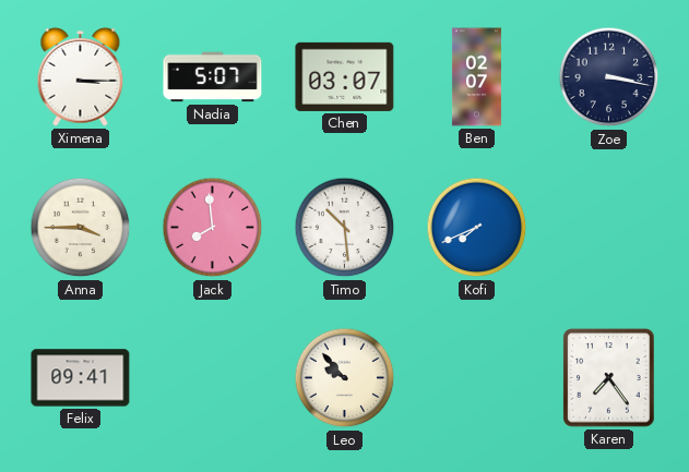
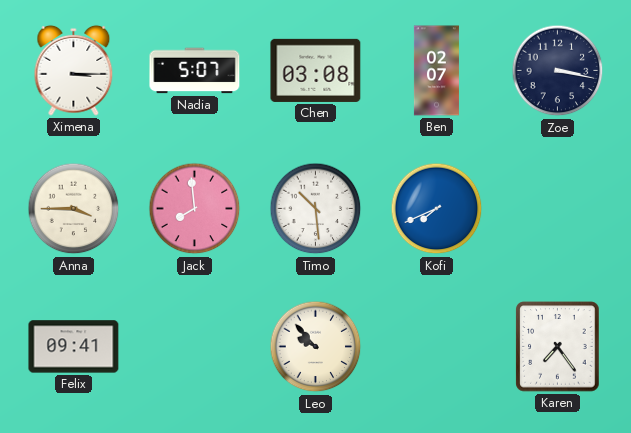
Chen: 03:07 -> 03:08
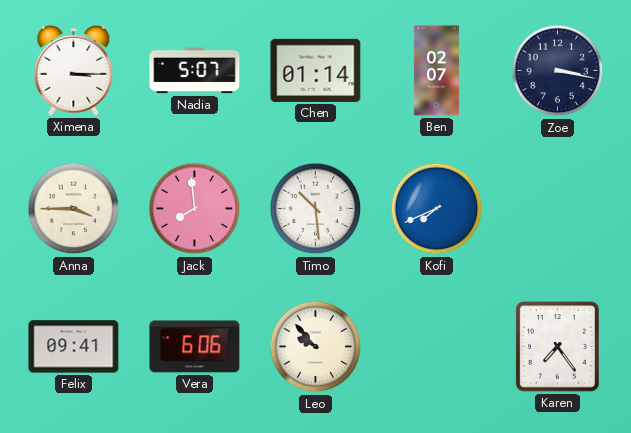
Chen: 03:08 -> 01:14
Vera: none -> 6:06
